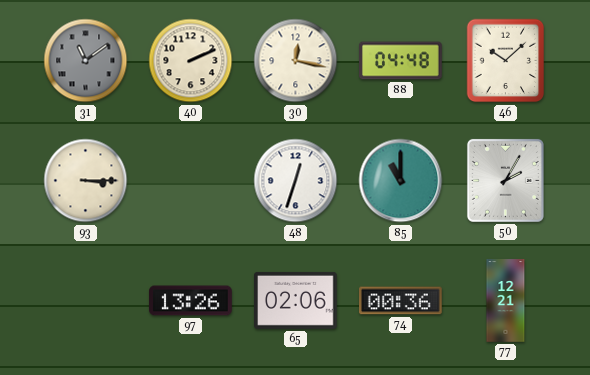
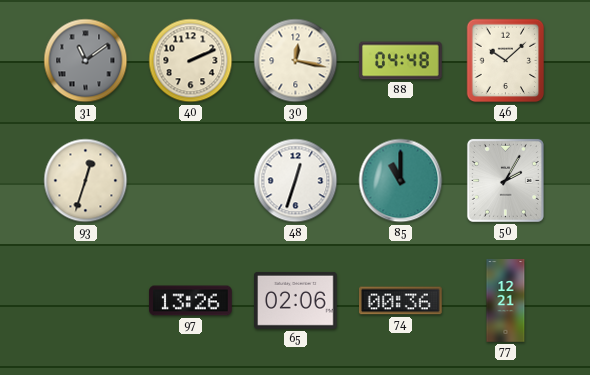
93: 3:15 -> 12:33
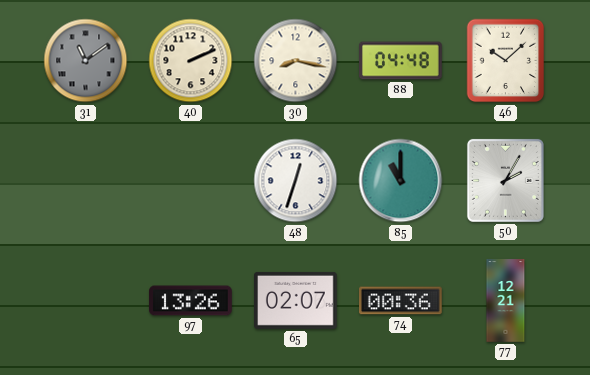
30: 12:17 -> 8:17
93: 12:33 -> none
65: 02:06 -> 02:07
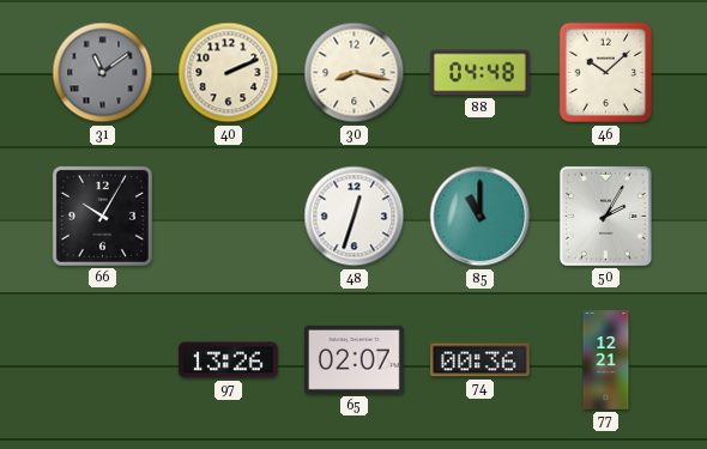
66: none -> 10:05
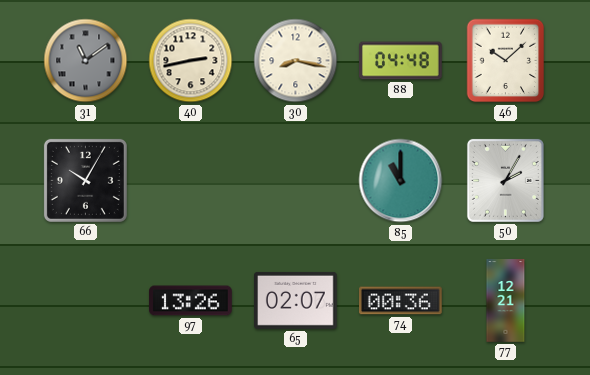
40: 2:11 -> 2:43
48: 12:33 -> none
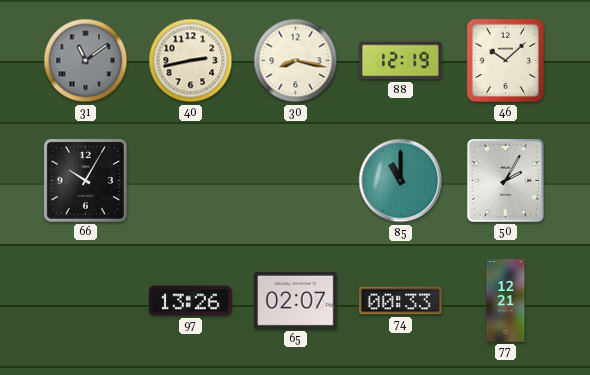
88: 04:48 -> 12:19
74: 00:36 -> 00:33
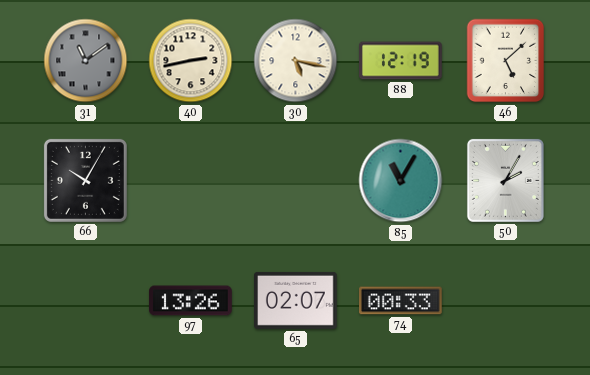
30: 8:17 -> 5:17
46: 10:08 -> 5:08
85: 11:00 -> 11:05
77: 12:21 -> none
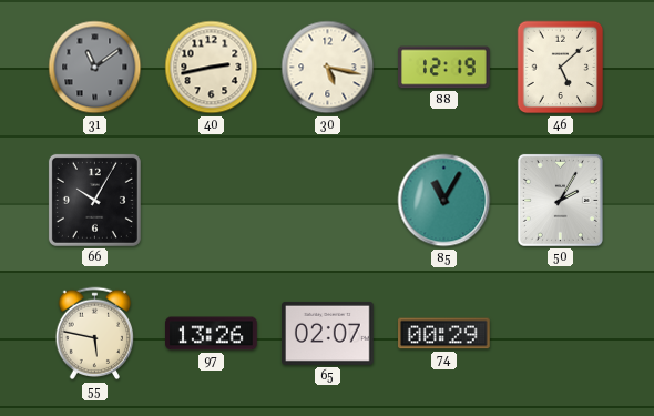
55: none -> 5:47
74: 00:33 -> 00:29
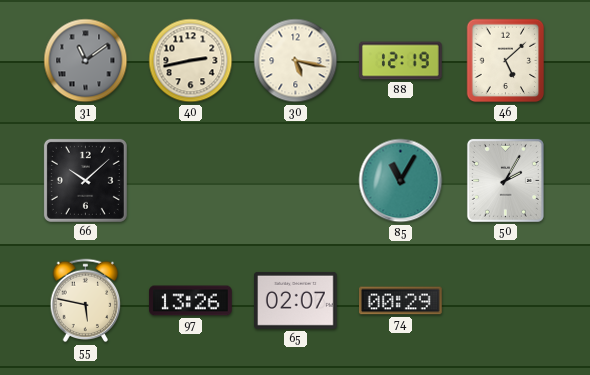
66: 10:05 -> 10:08
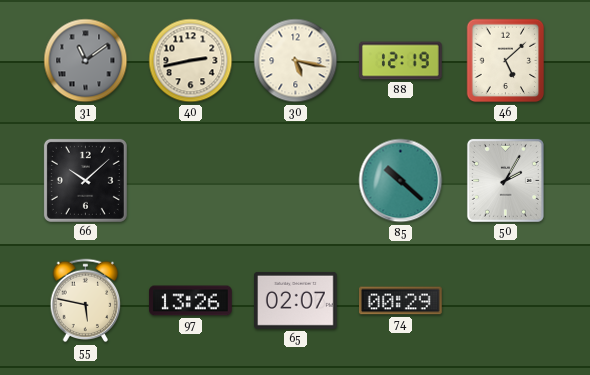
85: 11:05 -> 10:22
